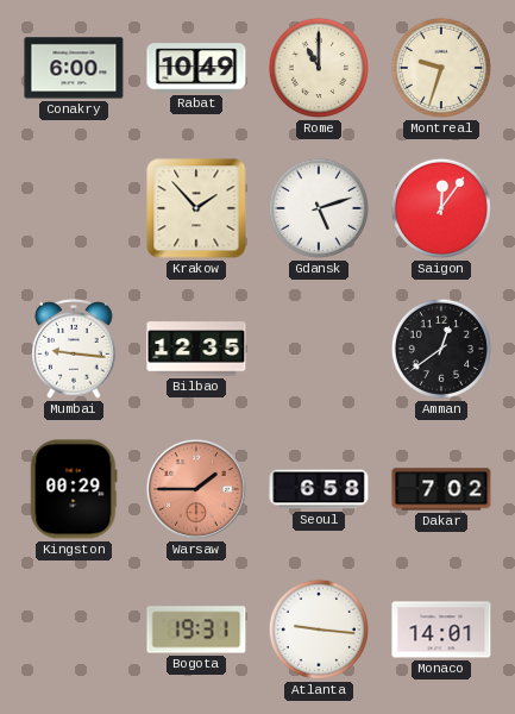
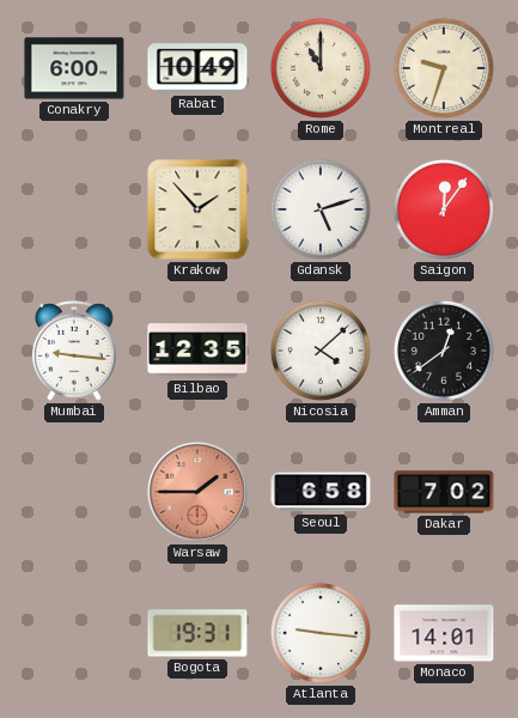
Nicosia: none -> 4:08
Kingston: 00:29 -> none
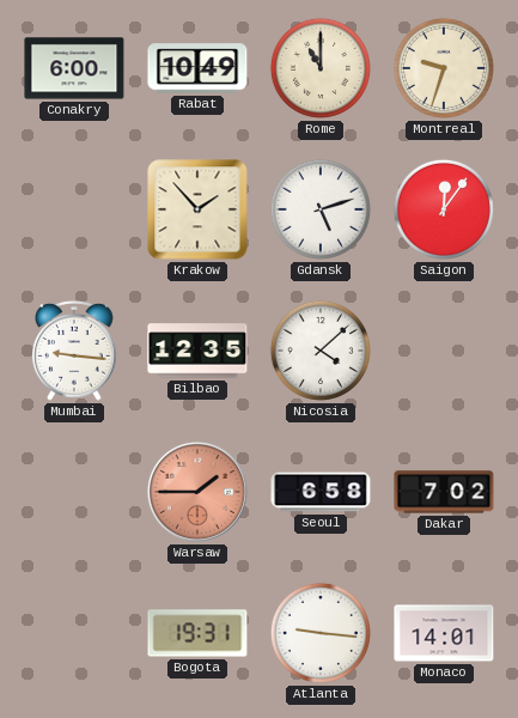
Amman: 12:39 -> none
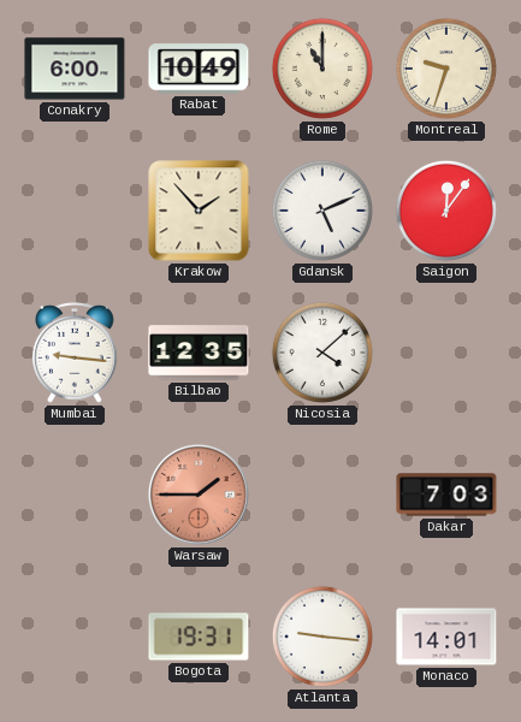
Gdansk: 5:12 -> 5:11
Seoul: 6:58 -> none
Dakar: 7:02 -> 7:03
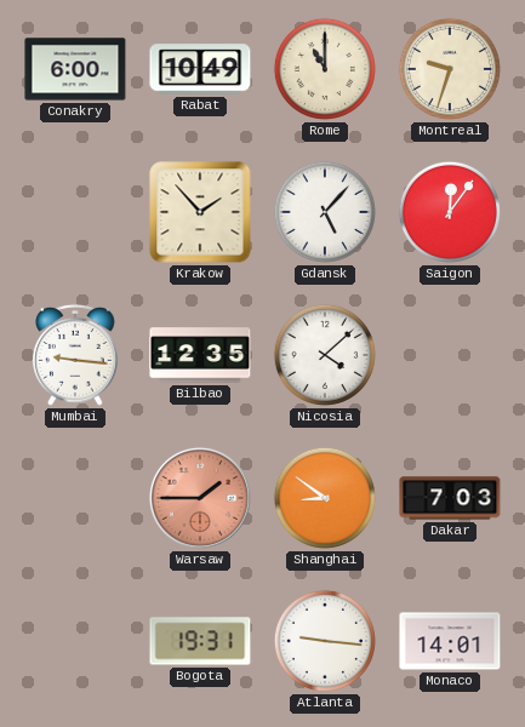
Gdansk: 5:11 -> 5:07
Shanghai: none -> 8:51
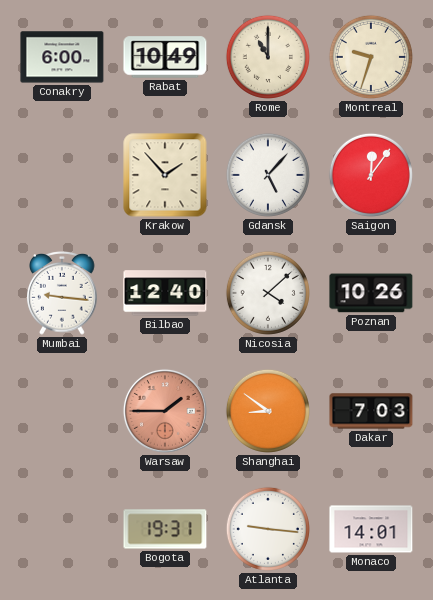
Bilbao: 12:35 -> 12:40
Poznan: none -> 10:26
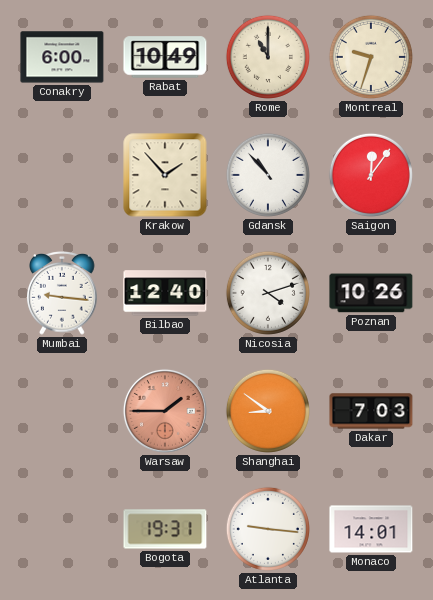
Gdansk: 5:07 -> 10:53
Nicosia: 4:08 -> 4:12
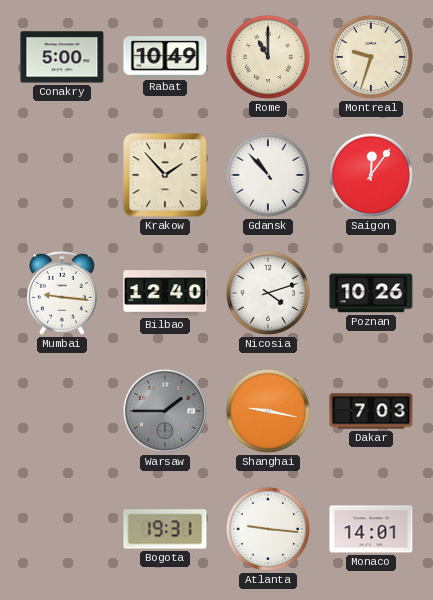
Conakry: 6:00 -> 5:00
Warsaw dial: salmon -> grey
Shanghai: 8:51 -> 9:17
